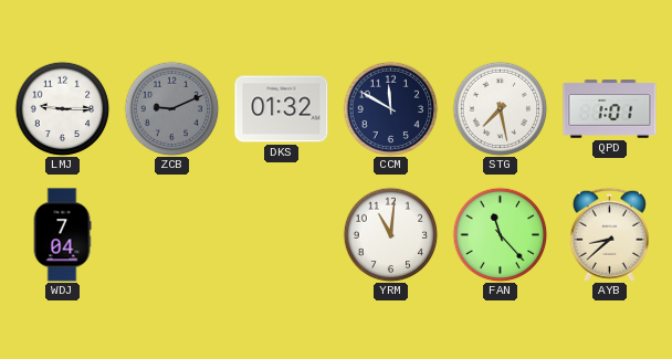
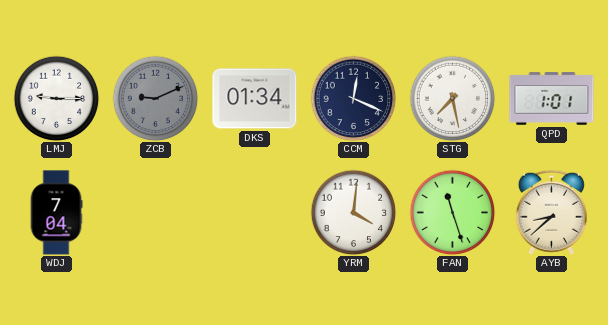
DKS: 01:32 -> 01:34
CCM: 11:50 -> 12:19
YRM: 11:01 -> 4:01
FAN: 11:23 -> 11:27
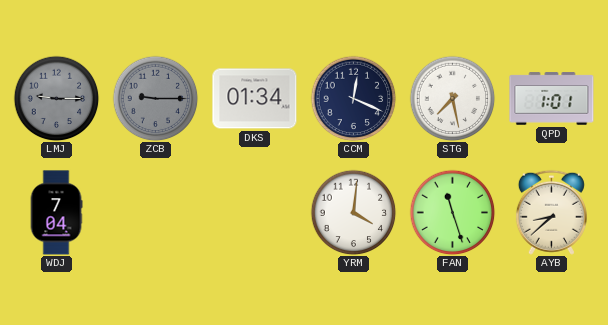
LMJ dial: white -> grey
ZCB: 9:11 -> 9:15
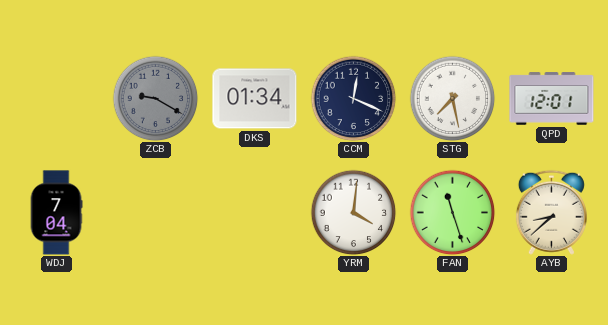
LMJ: 9:15 -> none
ZCB: 9:15 -> 9:20
QPD: 1:01 -> 12:01
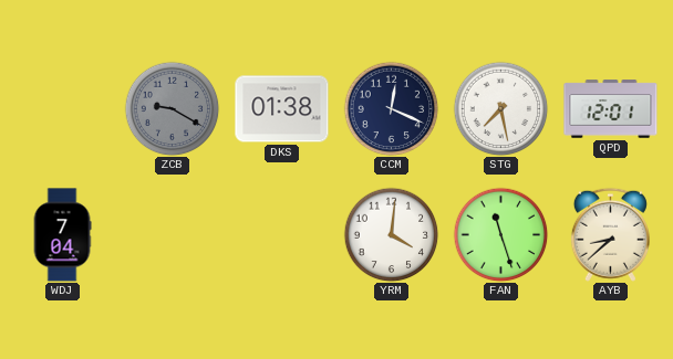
DKS: 01:34 -> 01:38
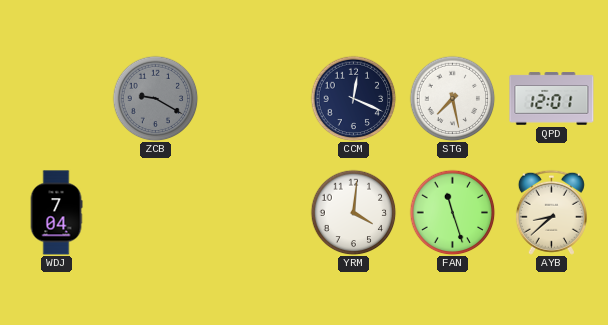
DKS: 01:38 -> none
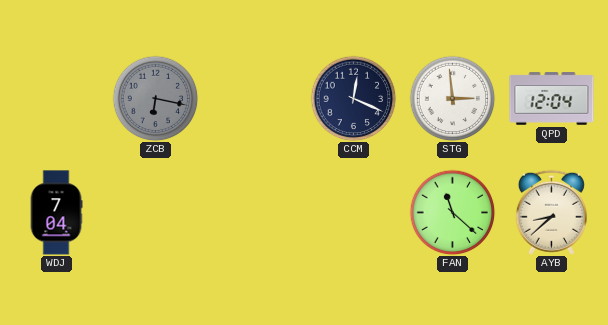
ZCB: 9:20 -> 6:17
STG: 7:28 -> 2:59
QPD: 12:01 -> 12:04
YRM: 4:01 -> none
FAN: 11:27 -> 11:22
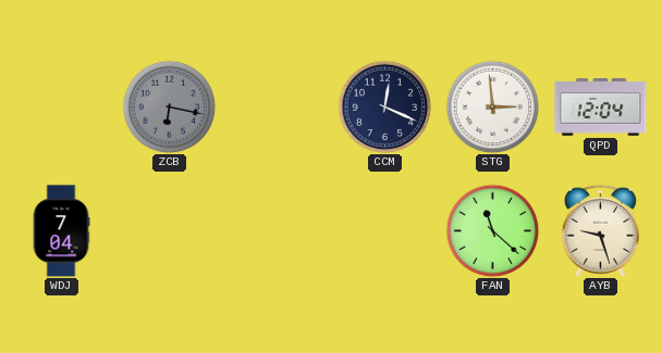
AYB: 8:38 -> 9:27
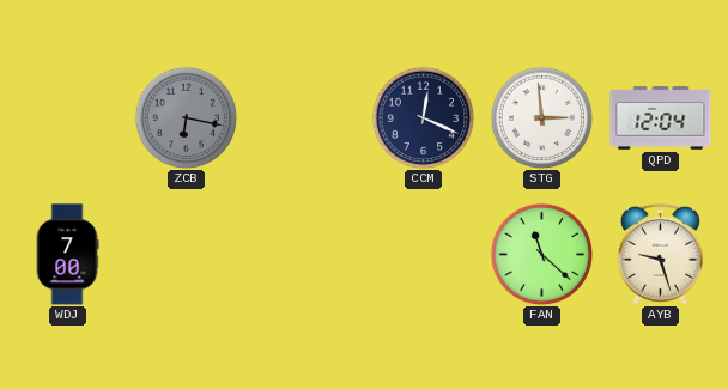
WDJ: 7:04 -> 7:00
